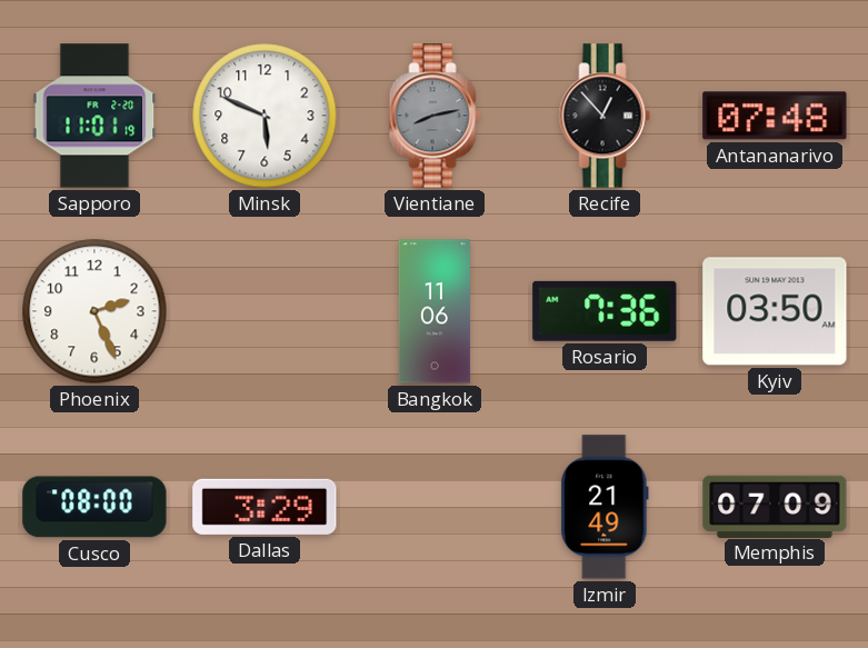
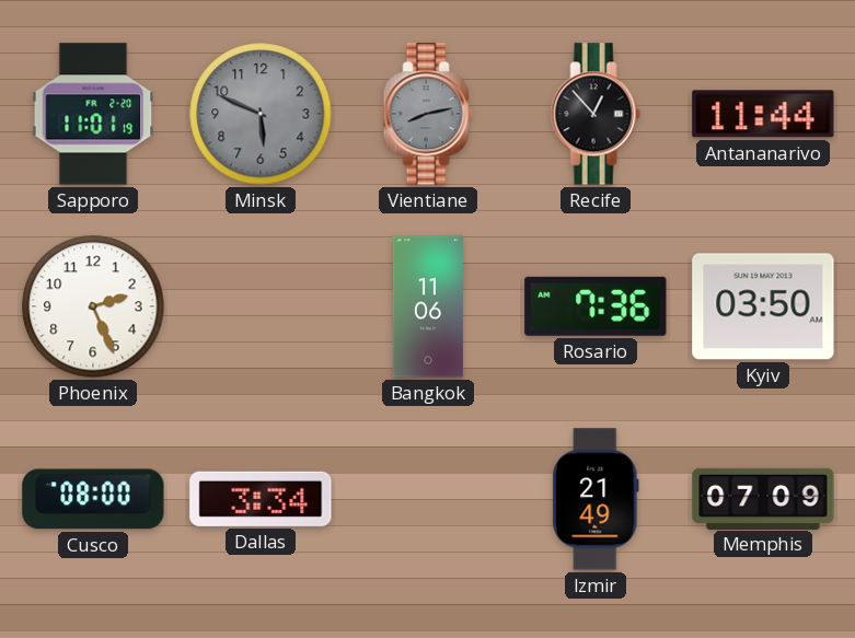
Minsk dial: white -> grey
Antananarivo: 07:48 -> 11:44
Dallas: 3:29 -> 3:34
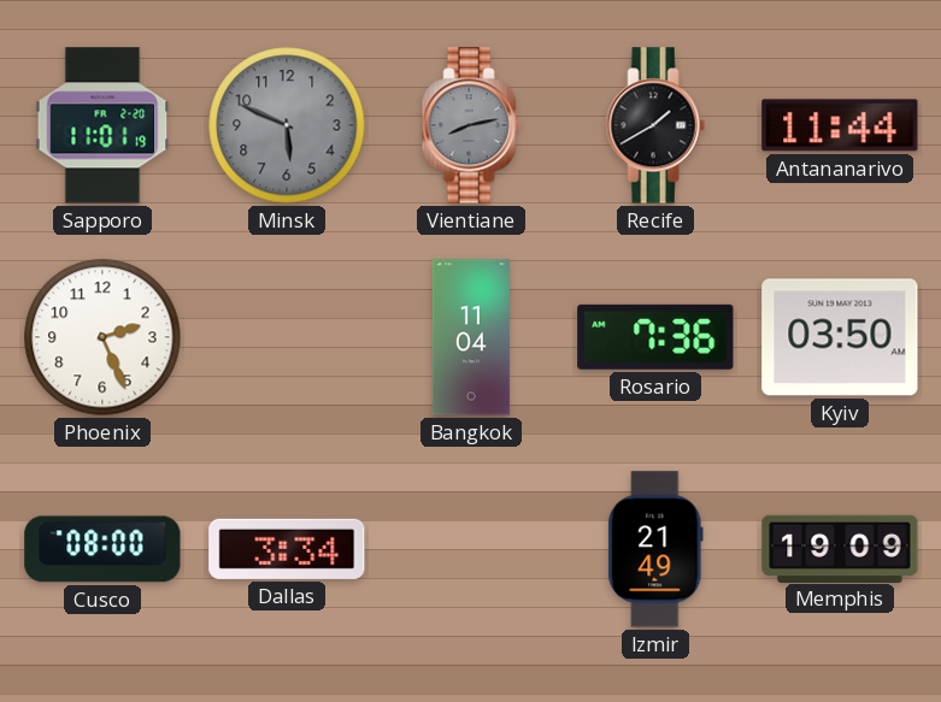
Recife: 12:53 -> 1:40
Bangkok: 11:06 -> 11:04
Memphis: 07:09 -> 19:09
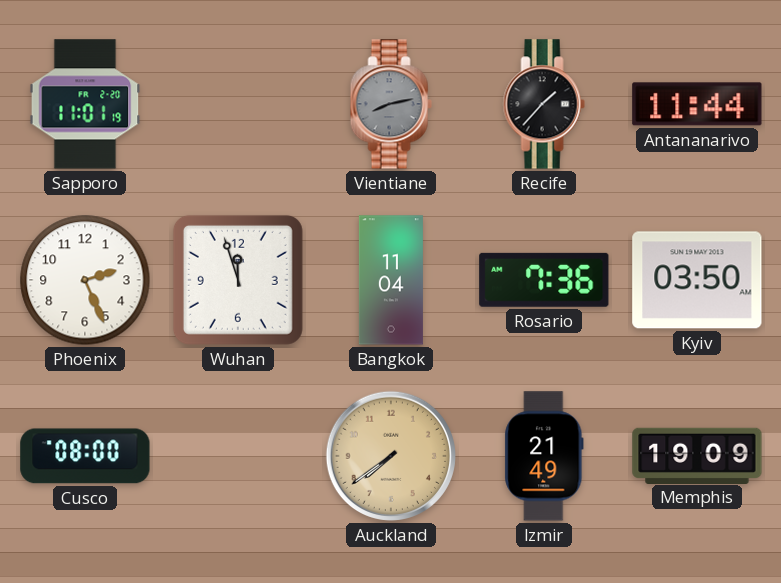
Minsk: 5:49 -> none
Recife: 1:40 -> 1:37
Wuhan: none -> 11:57
Dallas: 3:34 -> none
Auckland: none -> 7:39
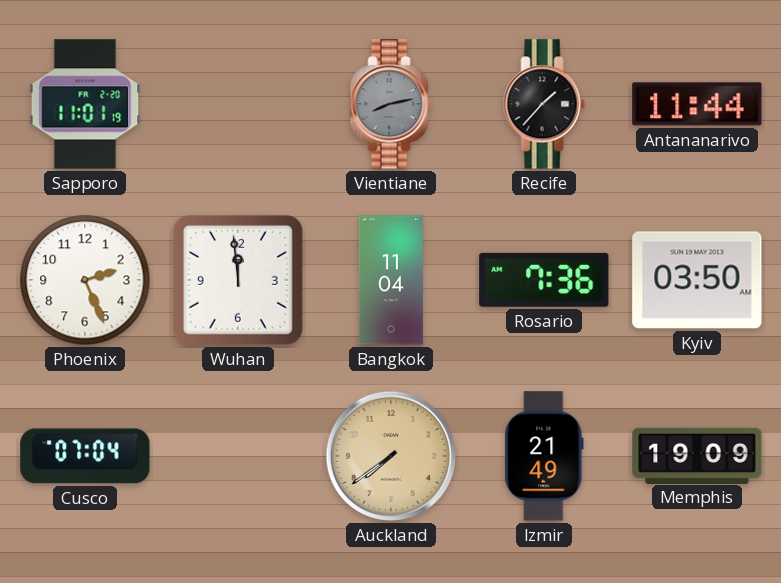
Wuhan: 11:57 -> 11:59
Cusco: 08:00 -> 07:04
